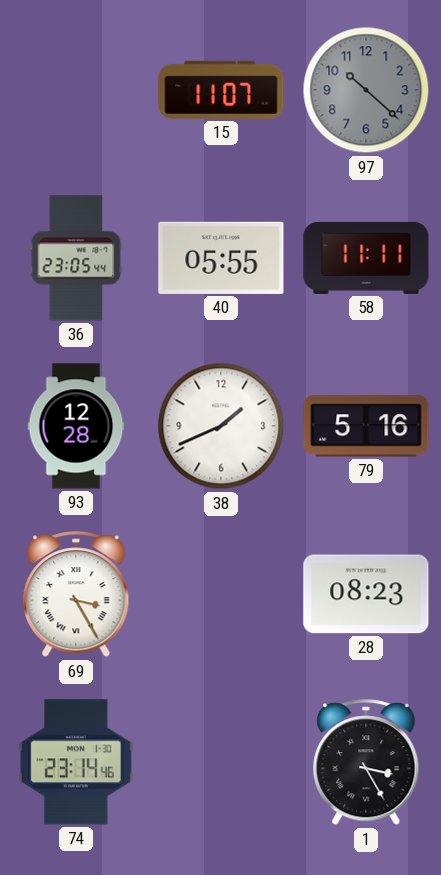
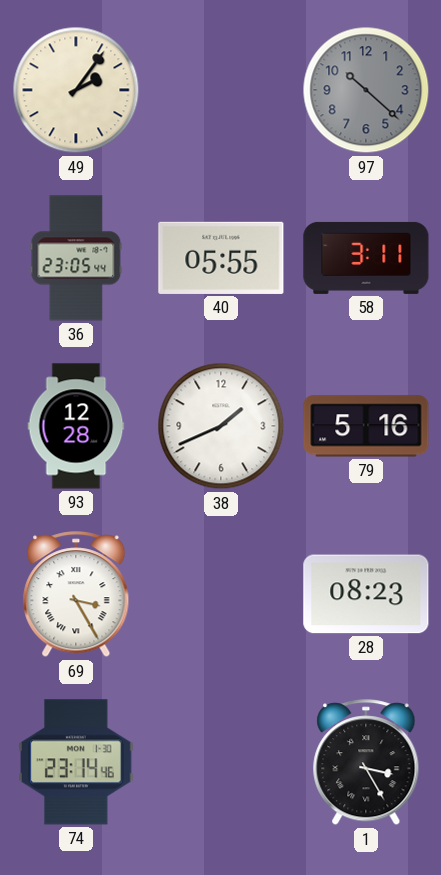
49: none -> 2:06
15: 11:07 -> none
58: 11:11 -> 3:11
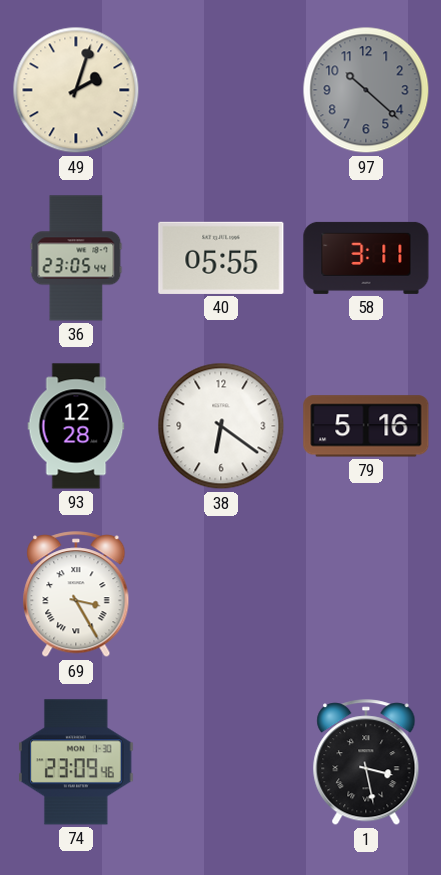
49: 2:06 -> 2:03
38: 1:41 -> 6:21
28: 08:23 -> none
74: 23:14 -> 23:09
1: 3:25 -> 3:28
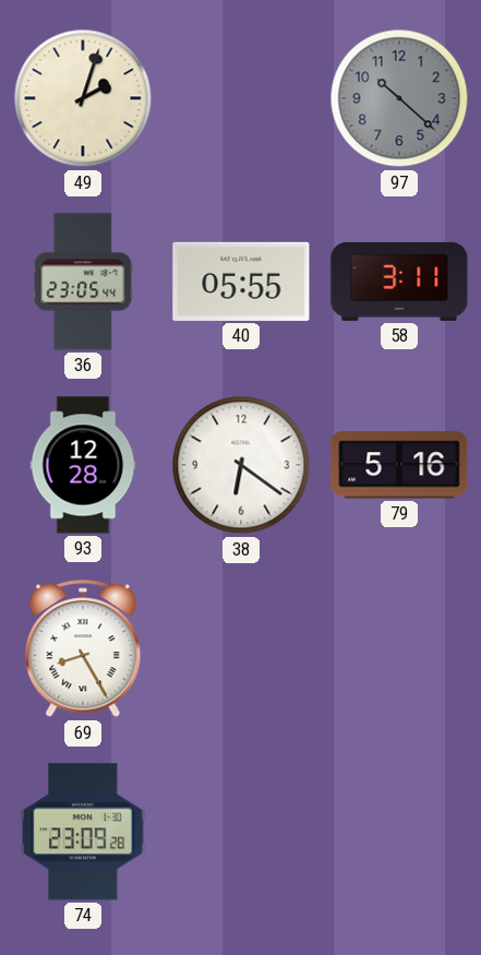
69: 3:25 -> 8:25
74: 23:09:46 -> 23:09:28
1: 3:28 -> none
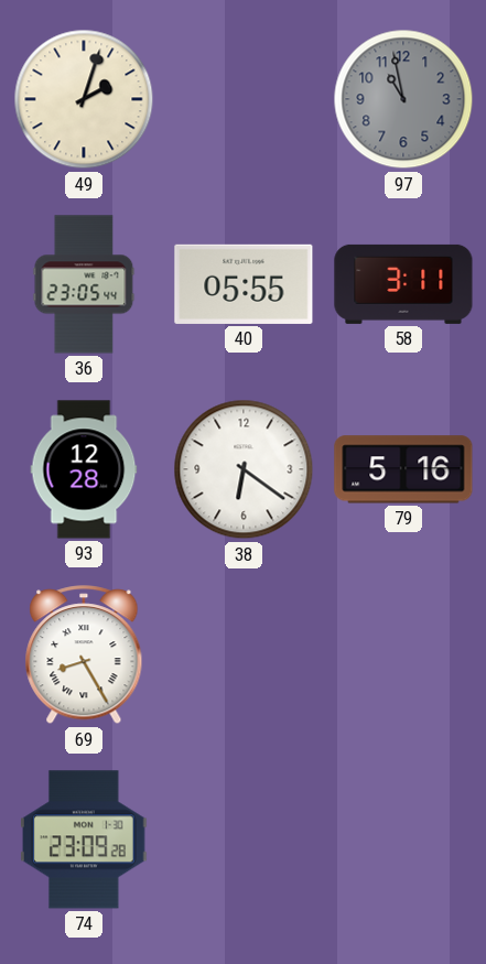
97: 10:22 -> 10:58
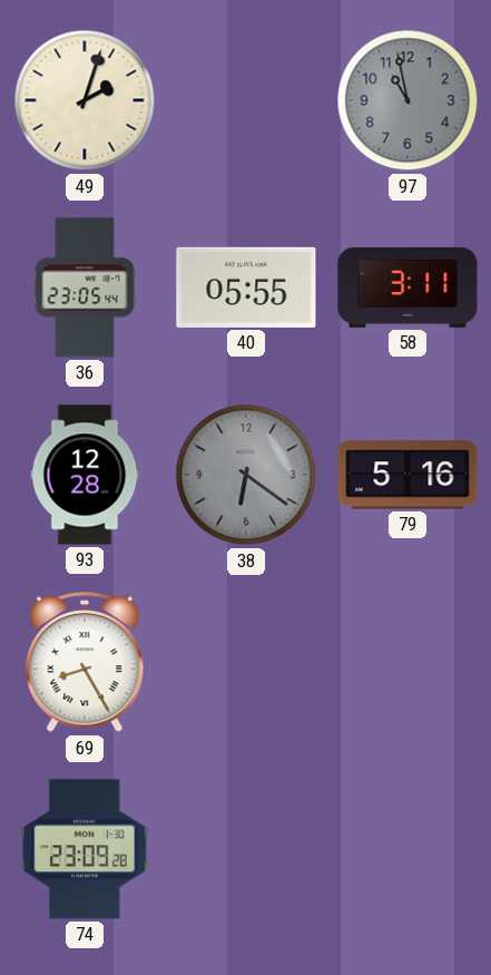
38 dial: white -> grey
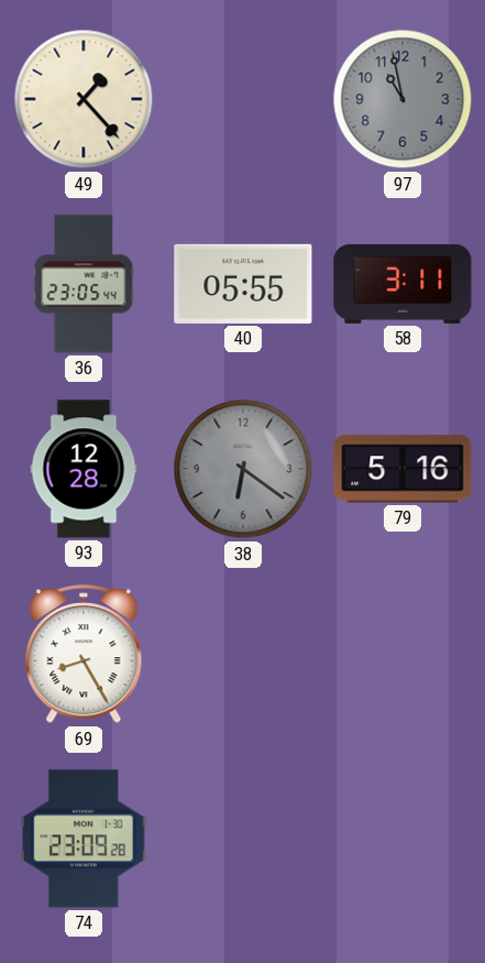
49: 2:03 -> 1:23
